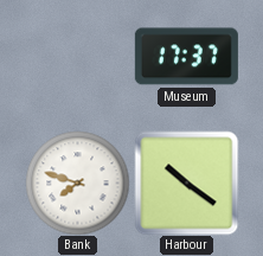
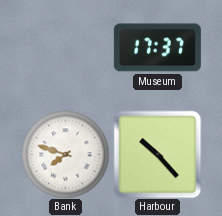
Harbour: 10:21 -> 10:23
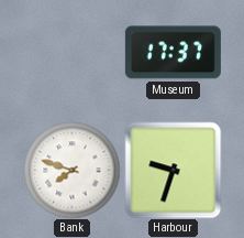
Harbour: 10:23 -> 9:33
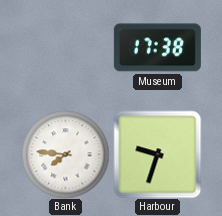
Museum: 17:37 -> 17:38
Bank: 7:48 -> 7:46
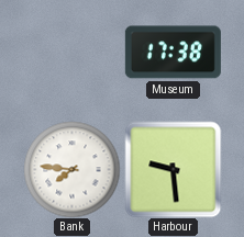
Harbour: 9:33 -> 9:29
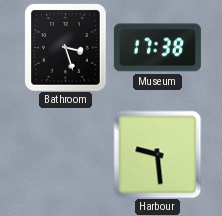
Bathroom: none -> 3:27
Bank: 7:46 -> none
